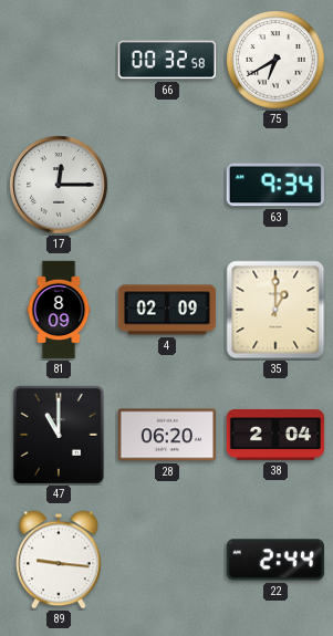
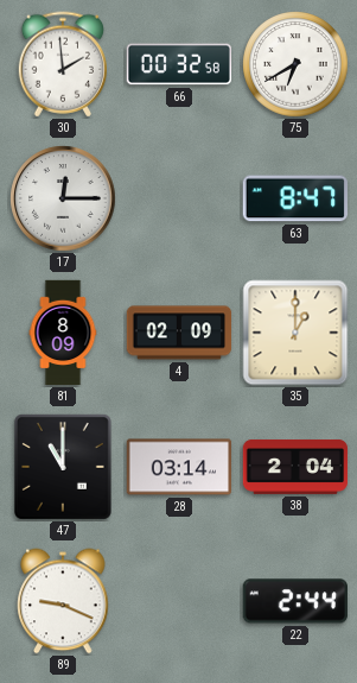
30: none -> 1:59
63: 9:34 -> 8:47
28: 06:20 -> 03:14
89: 9:16 -> 9:19
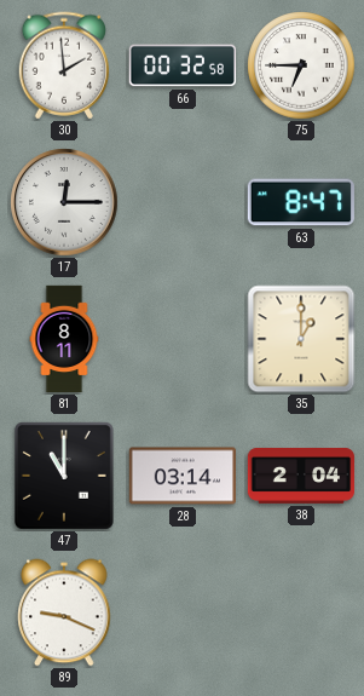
75: 6:40 -> 6:45
81: 8:09 -> 8:11
4: 02:09 -> none
22: 2:44 -> none
